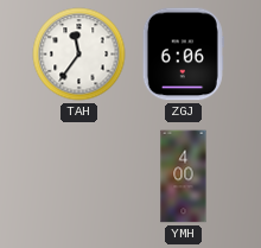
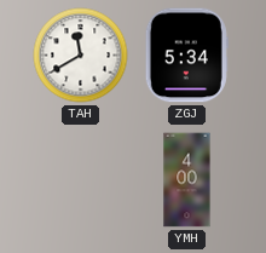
TAH: 11:36 -> 11:40
ZGJ: 6:06 -> 5:34
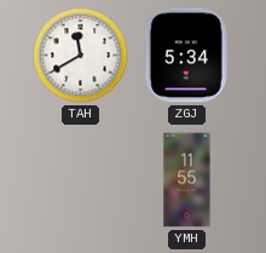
YMH: 4:00 -> 11:55
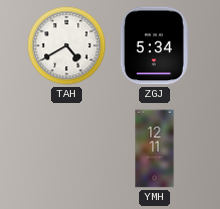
TAH: 11:40 -> 4:40
YMH: 11:55 -> 12:11
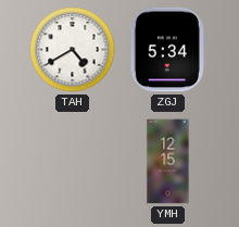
YMH: 12:11 -> 12:15
